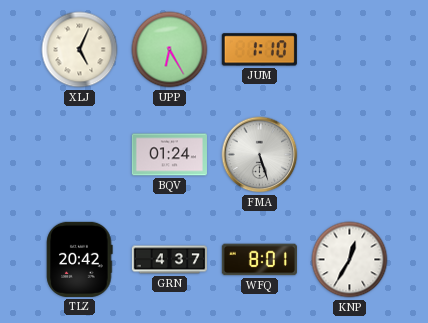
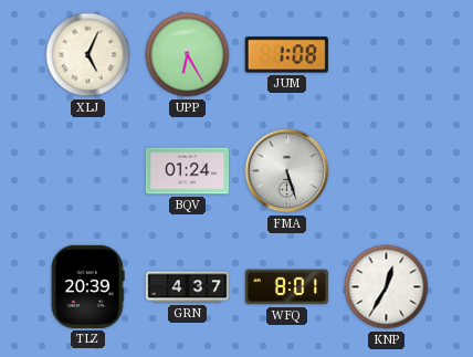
JUM: 1:10 -> 1:08
TLZ: 20:42 -> 20:39
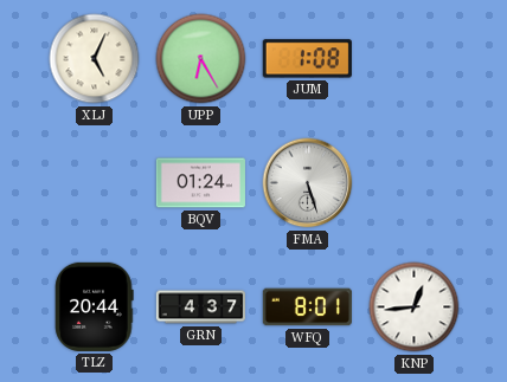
TLZ: 20:39 -> 20:44
KNP: 12:35 -> 12:44
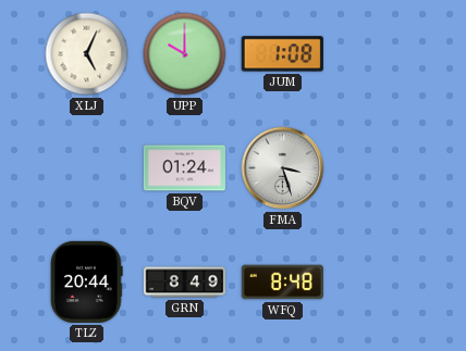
UPP: 6:25 -> 10:00
FMA: 5:27 -> 3:27
GRN: 4:37 -> 8:49
WFQ: 8:01 -> 8:48
KNP: 12:44 -> none
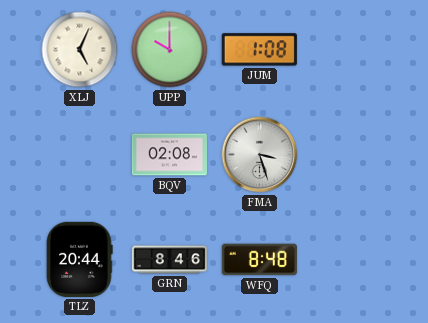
BQV: 01:24 -> 02:08
GRN: 8:49 -> 8:46
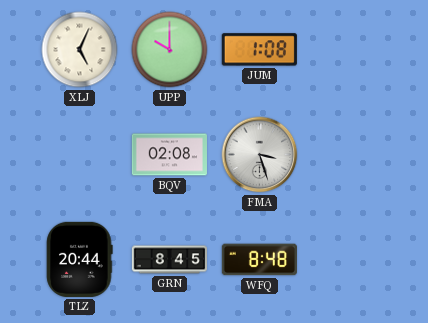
GRN: 8:46 -> 8:45
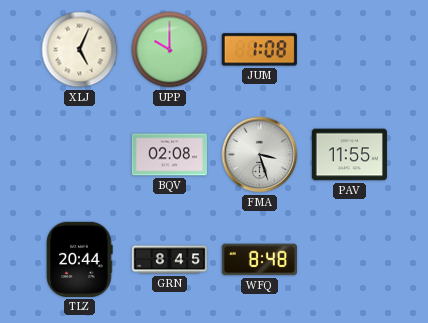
PAV: none -> 11:55
